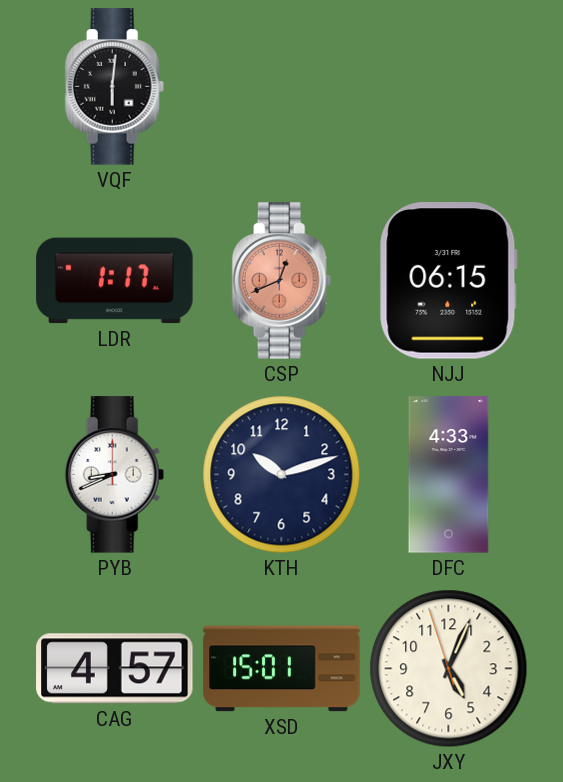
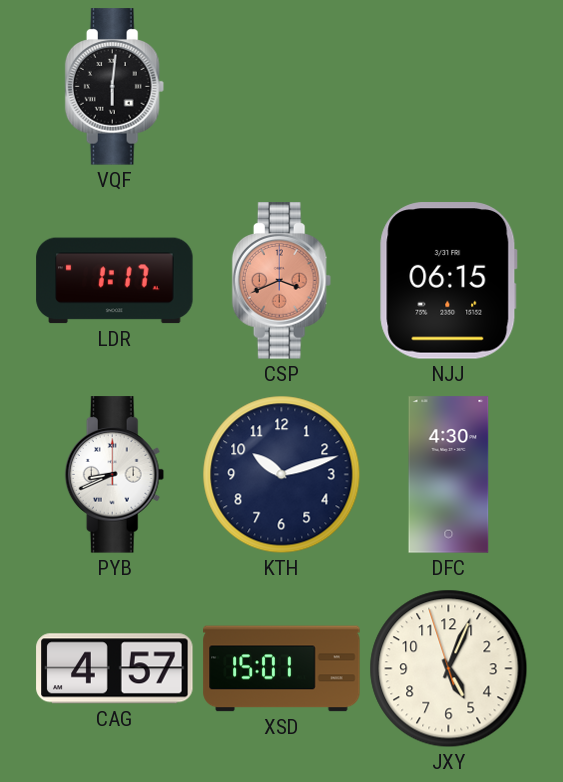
CSP: 12:41 -> 3:41
DFC: 4:33 -> 4:30
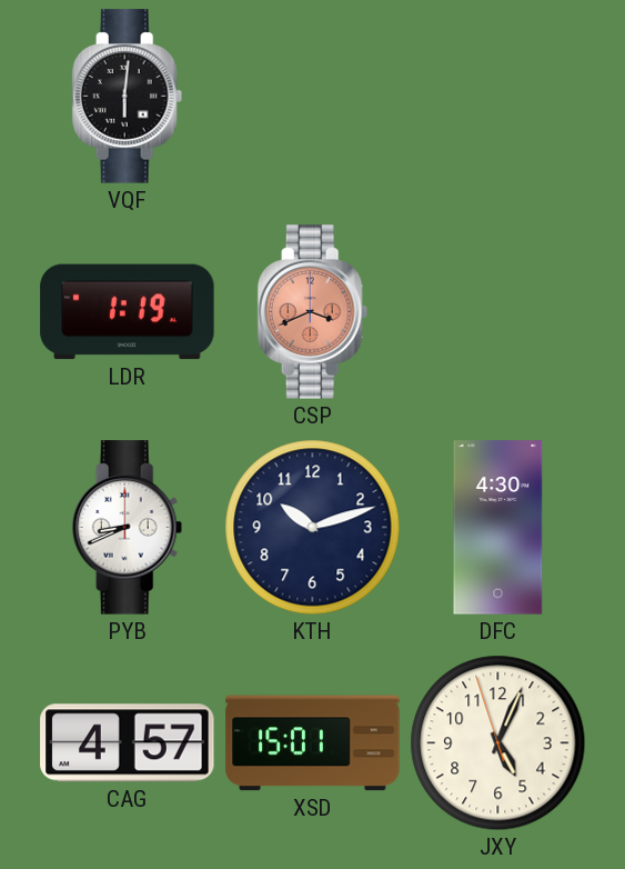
LDR: 1:17 -> 1:19
NJJ: 06:15 -> none
